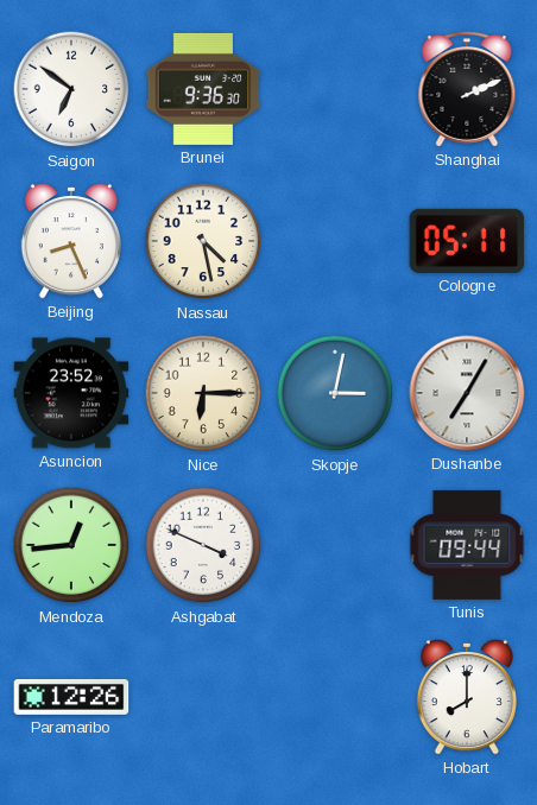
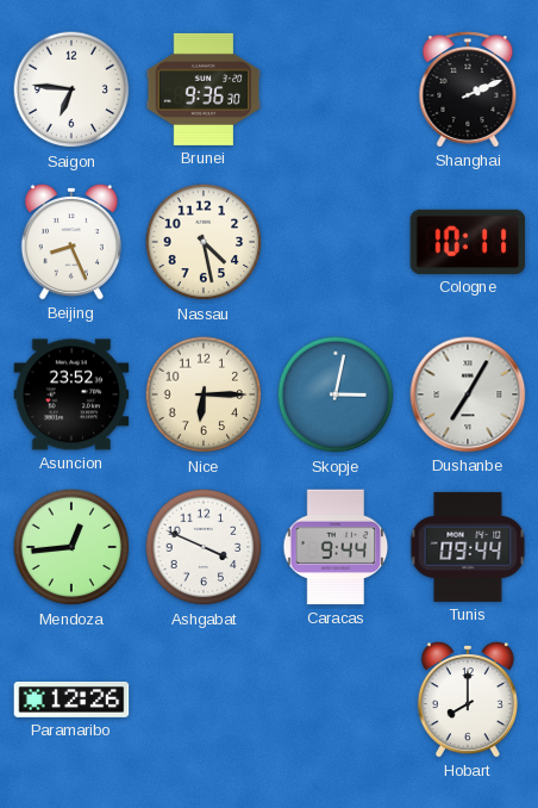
Saigon: 6:51 -> 6:46
Cologne: 05:11 -> 10:11
Caracas: none -> 9:44
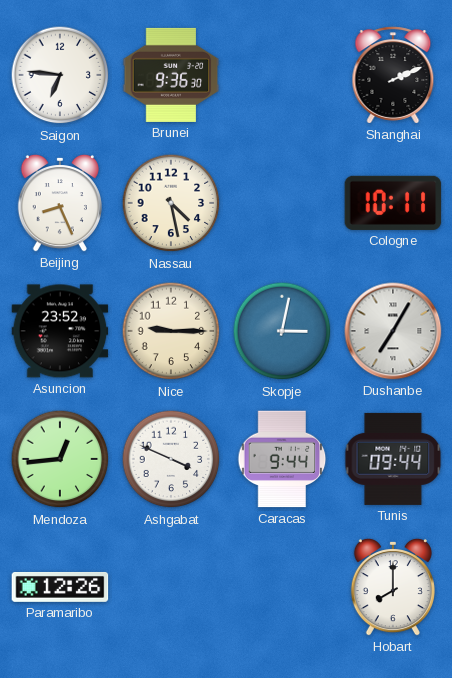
Nice: 6:15 -> 9:15
